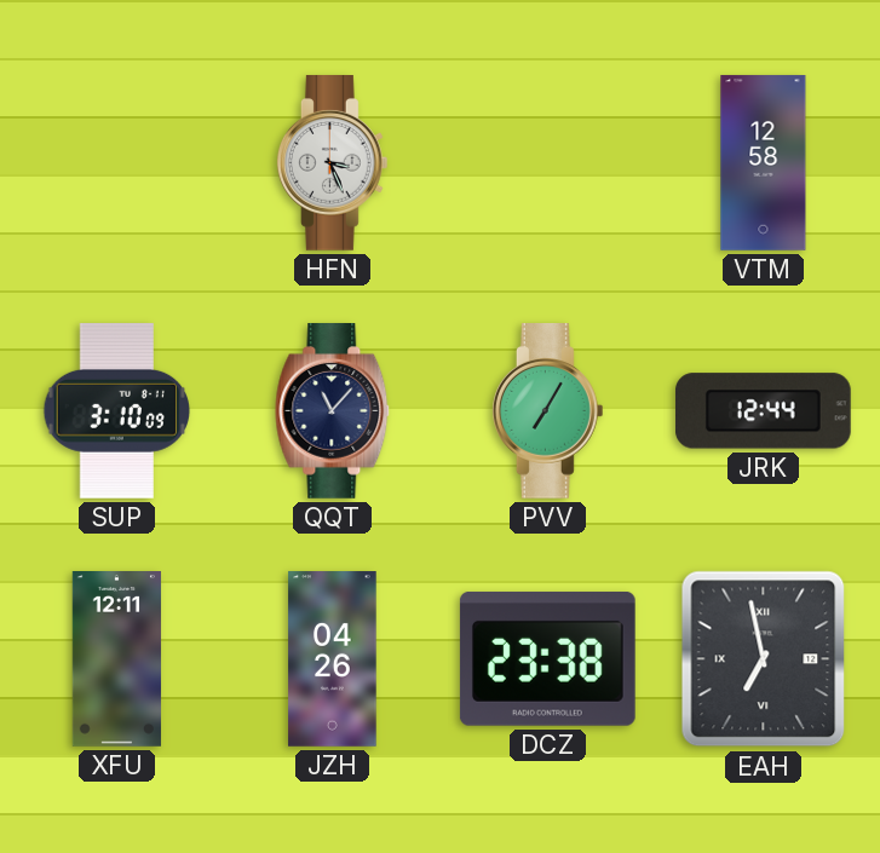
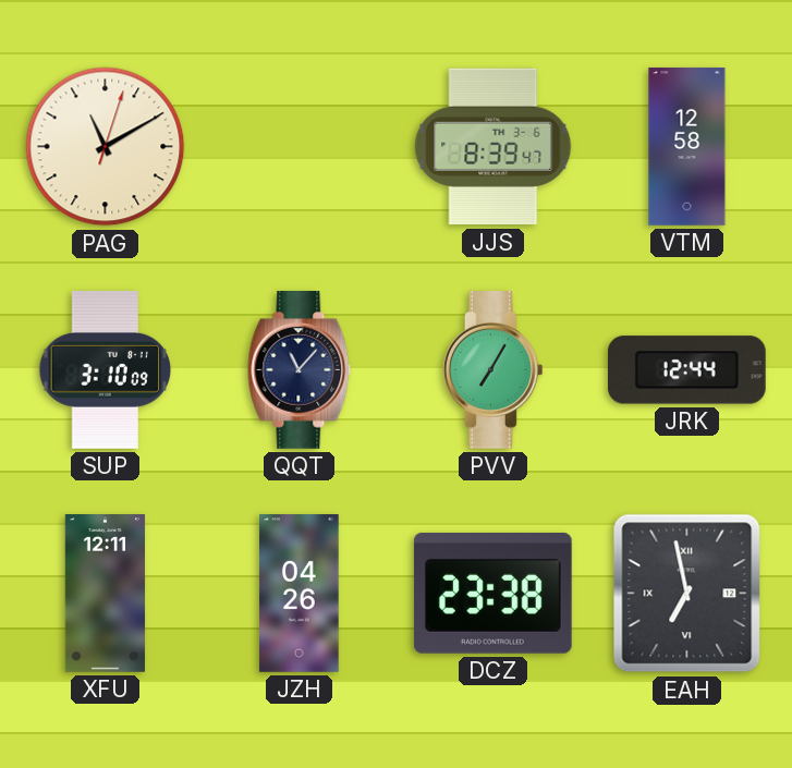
PAG: none -> 11:10
HFN: 3:26 -> none
JJS: none -> 8:39
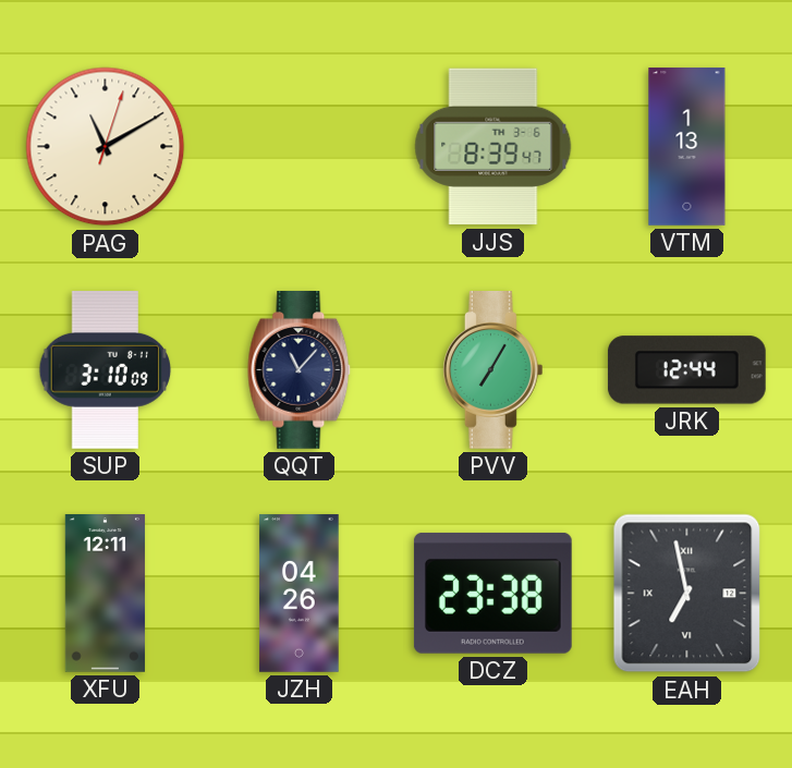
VTM: 12:58 -> 1:13
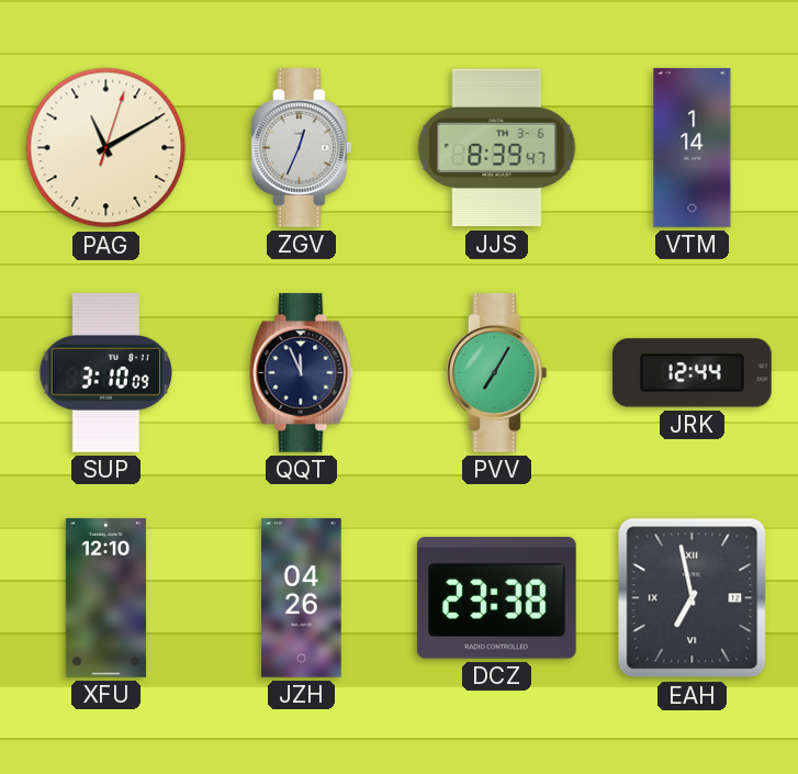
ZGV: none -> 12:34
VTM: 1:13 -> 1:14
QQT: 11:07 -> 11:56
XFU: 12:11 -> 12:10
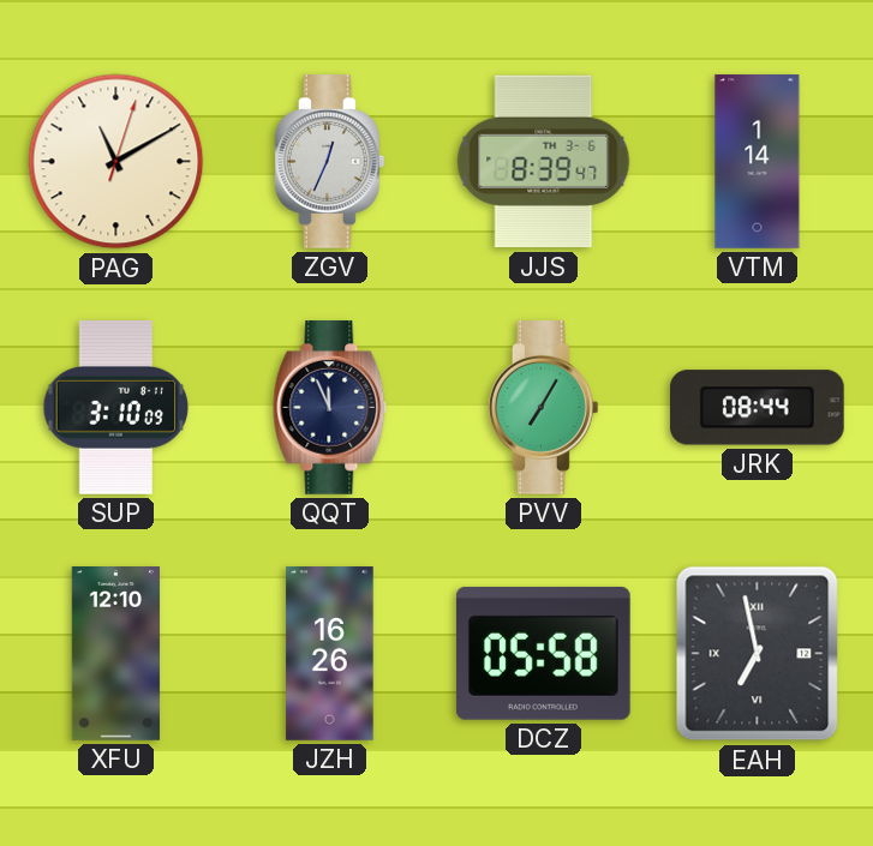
JRK: 12:44 -> 08:44
JZH: 04:26 -> 16:26
DCZ: 23:38 -> 05:58
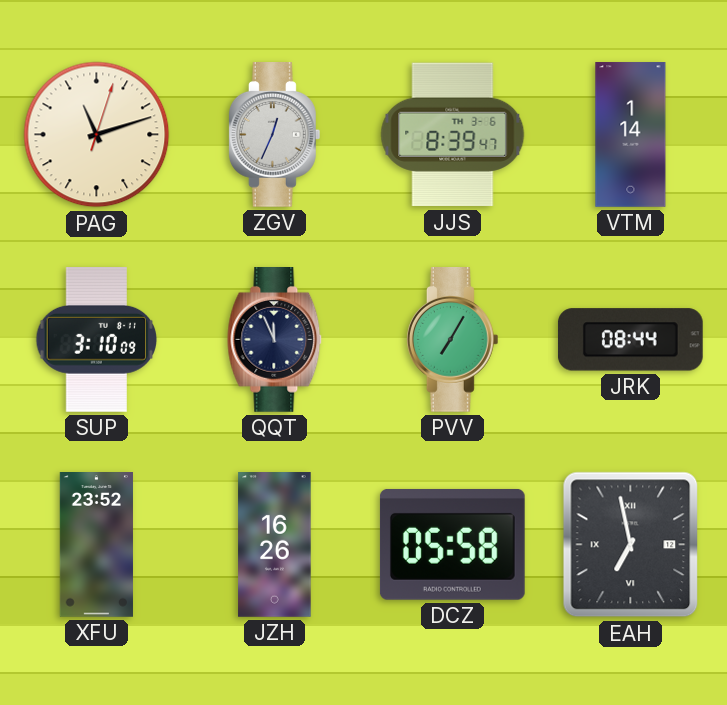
PAG: 11:10 -> 11:12
XFU: 12:10 -> 23:52
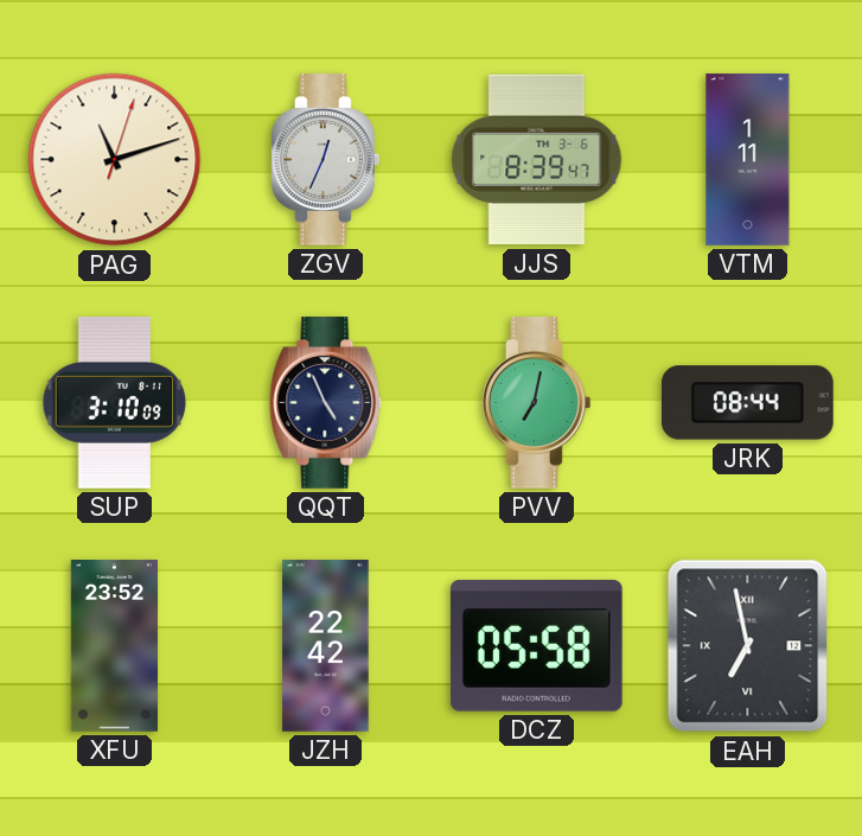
VTM: 1:14 -> 1:11
QQT: 11:56 -> 4:56
PVV: 7:05 -> 7:02
JZH: 16:26 -> 22:42
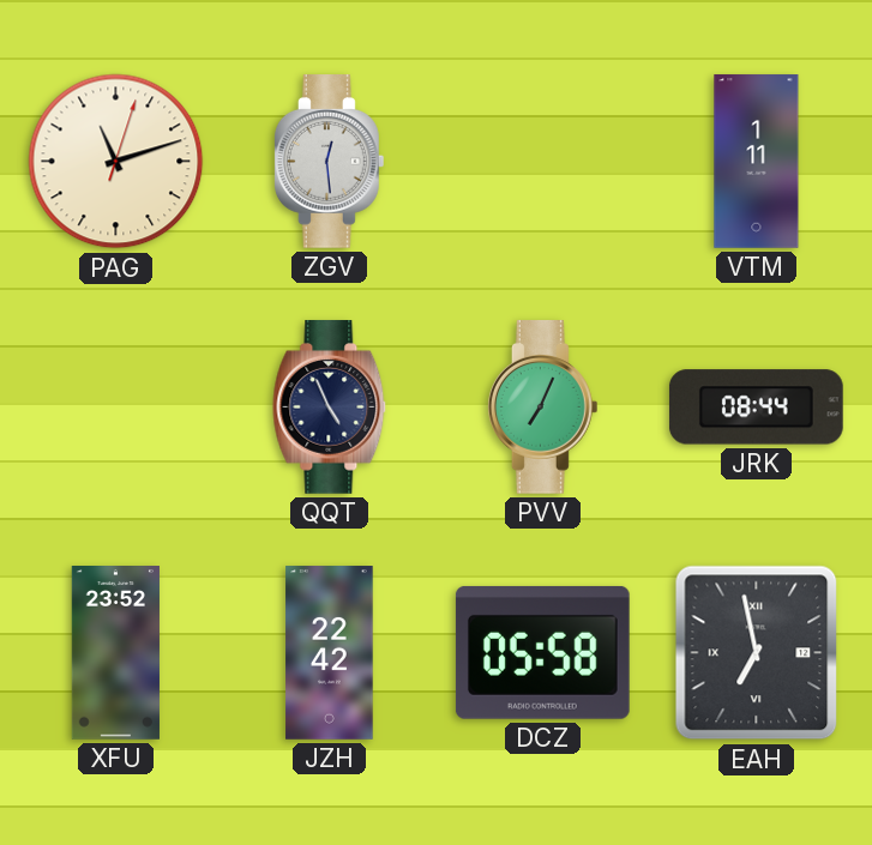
ZGV: 12:34 -> 12:29
JJS: 8:39 -> none
SUP: 3:10 -> none
PVV: 7:02 -> 7:04
